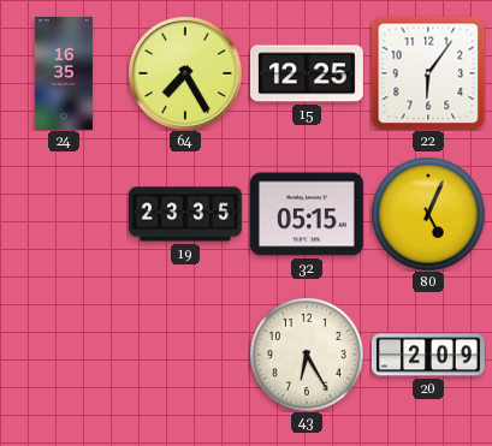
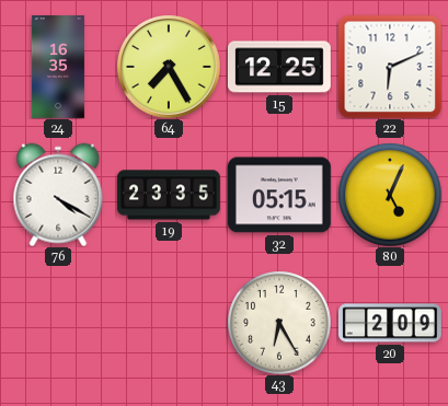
22: 6:06 -> 6:11
76: none -> 4:20
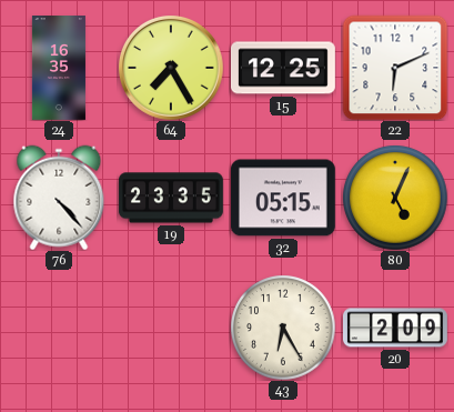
76: 4:20 -> 4:23
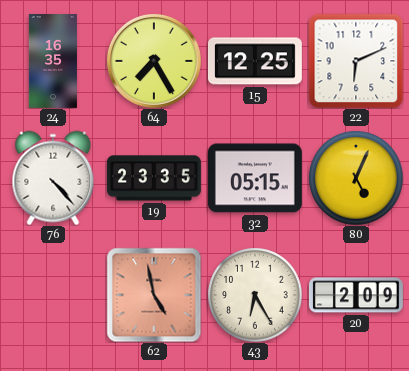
62: none -> 4:58
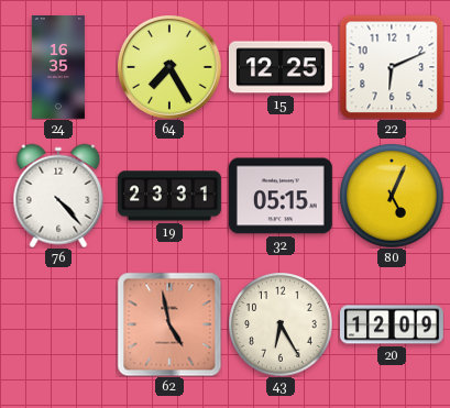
19: 23:35 -> 23:31
20: 2:09 -> 12:09
